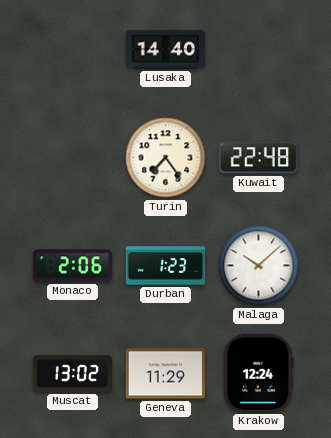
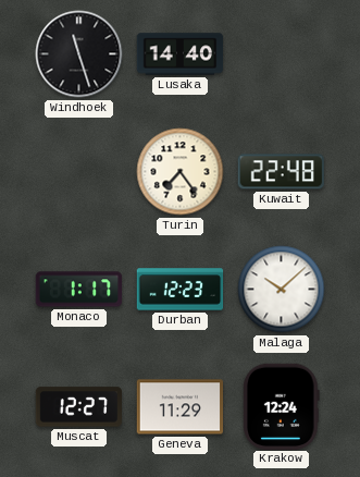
Windhoek: none -> 11:27
Monaco: 2:06 -> 1:17
Durban: 1:23 -> 12:23
Muscat: 13:02 -> 12:27
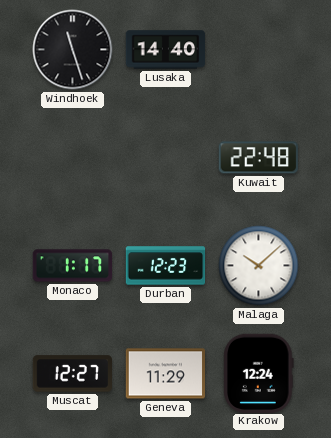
Turin: 7:24 -> none
